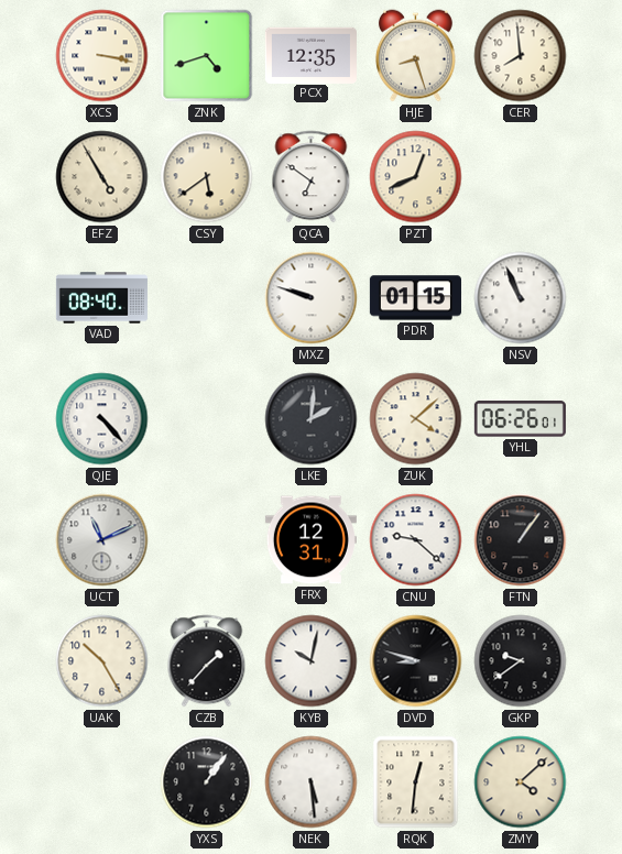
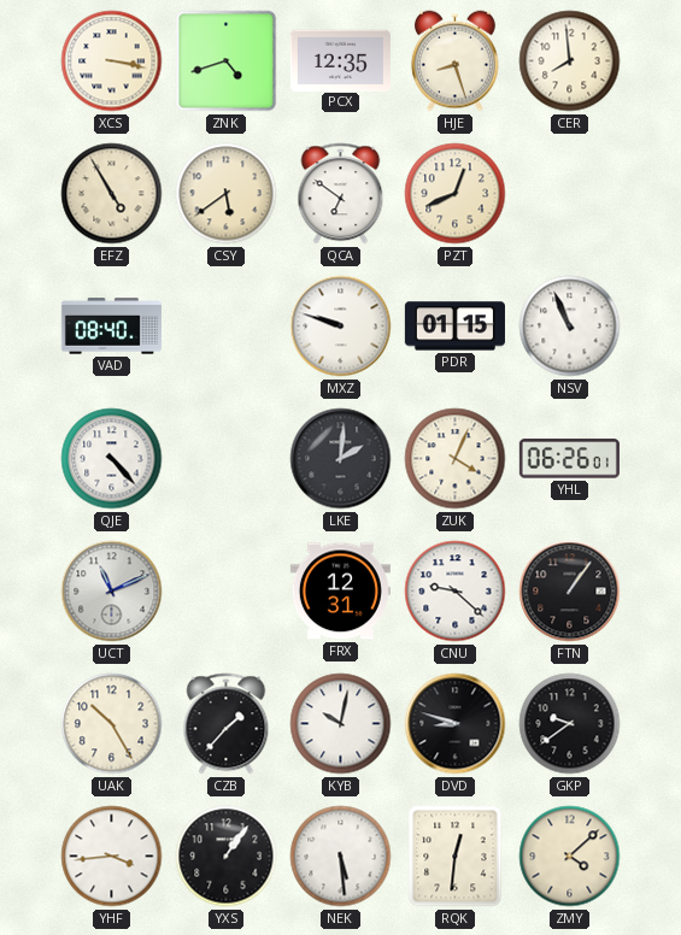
ZUK: 4:08 -> 4:04
YHF: none -> 3:44
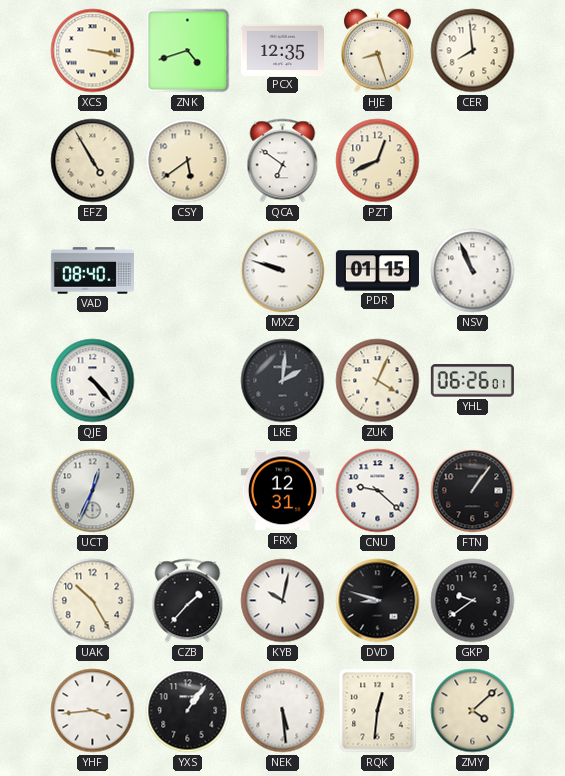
UCT: 11:11 -> 12:34
